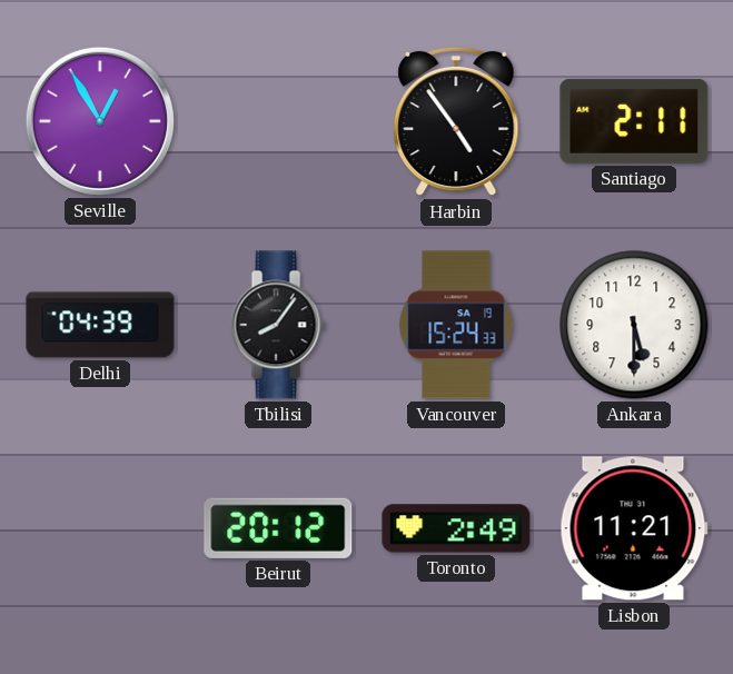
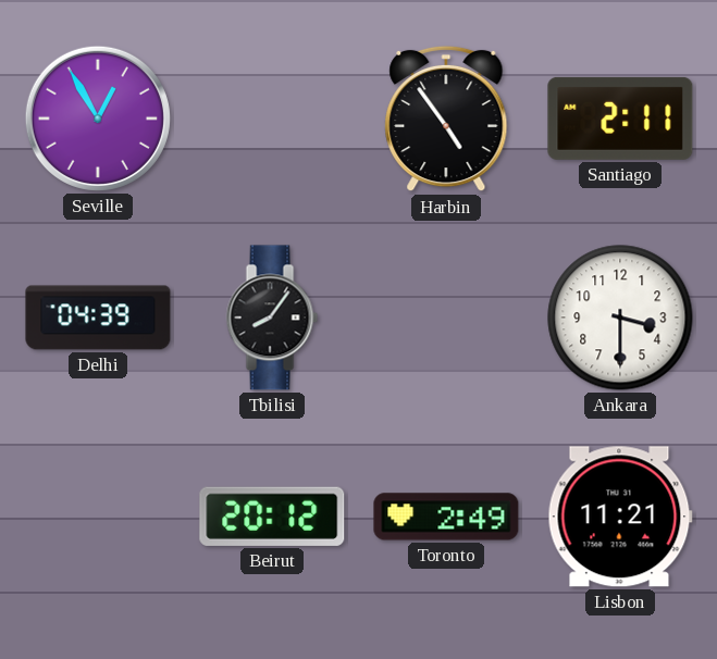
Vancouver: 15:24 -> none
Ankara: 5:30 -> 3:30
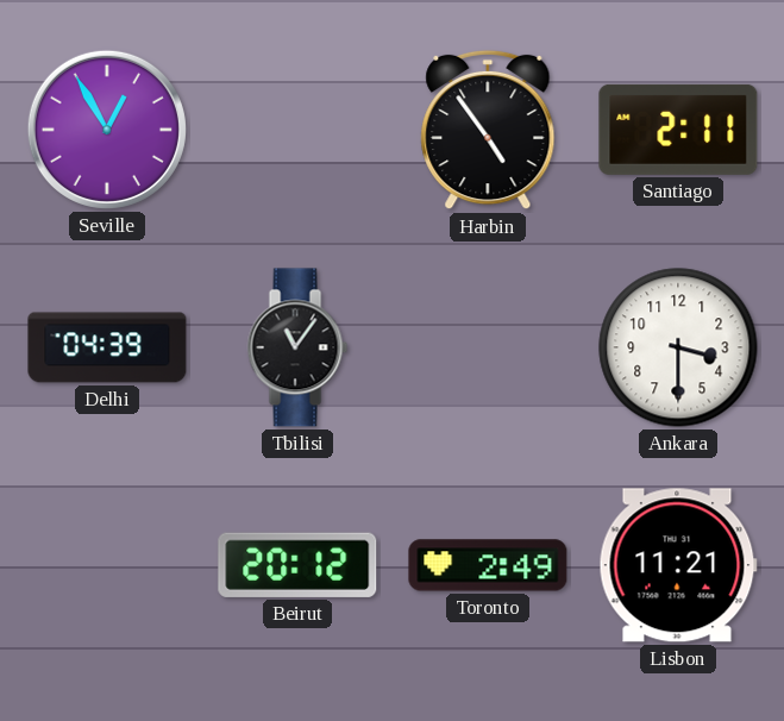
Tbilisi: 8:06 -> 11:06
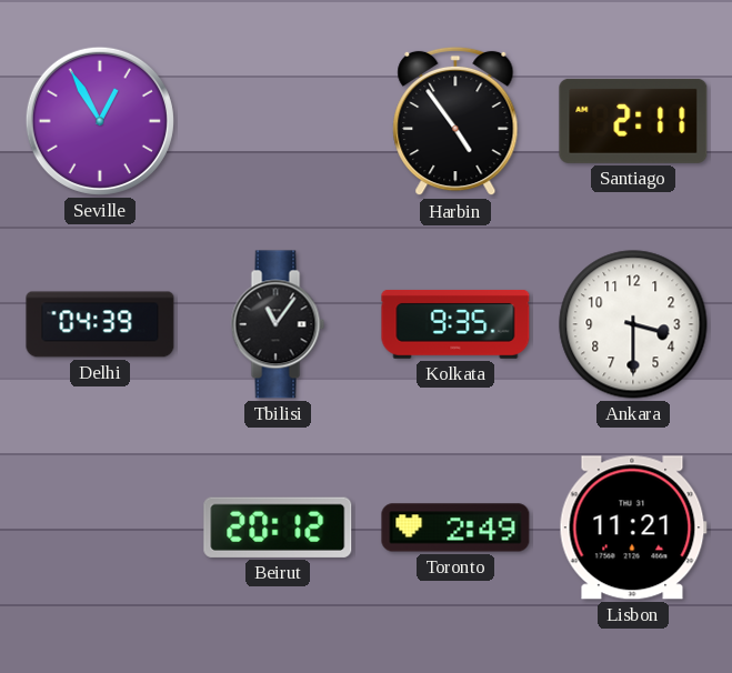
Kolkata: none -> 9:35
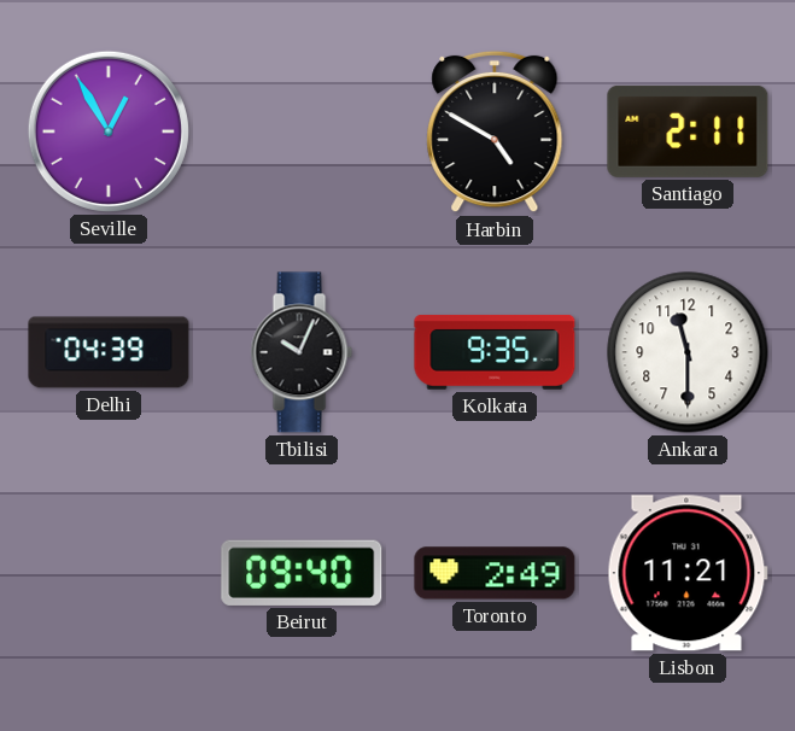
Harbin: 4:54 -> 4:50
Tbilisi: 11:06 -> 10:04
Ankara: 3:30 -> 11:30
Beirut: 20:12 -> 09:40
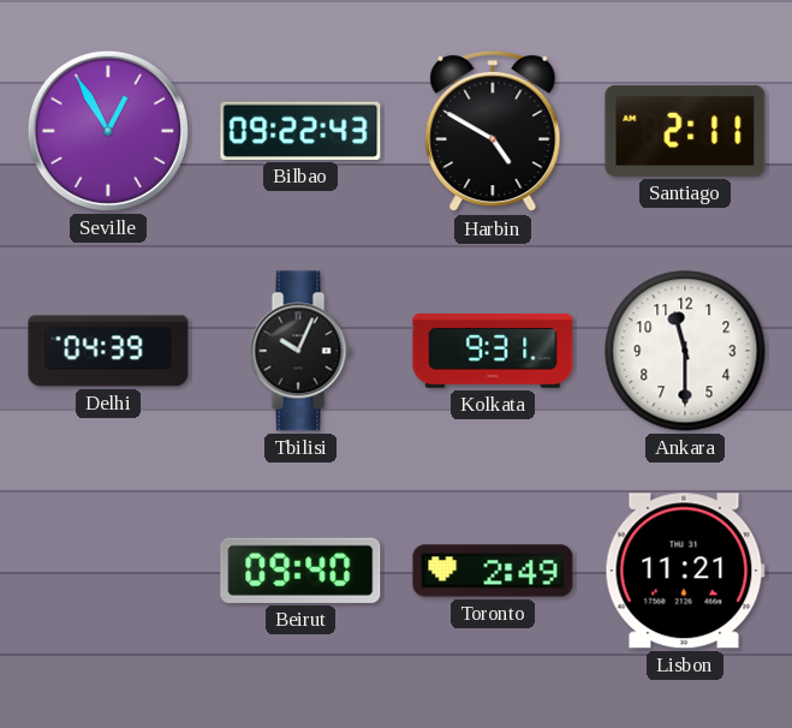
Bilbao: none -> 09:22
Kolkata: 9:35 -> 9:31
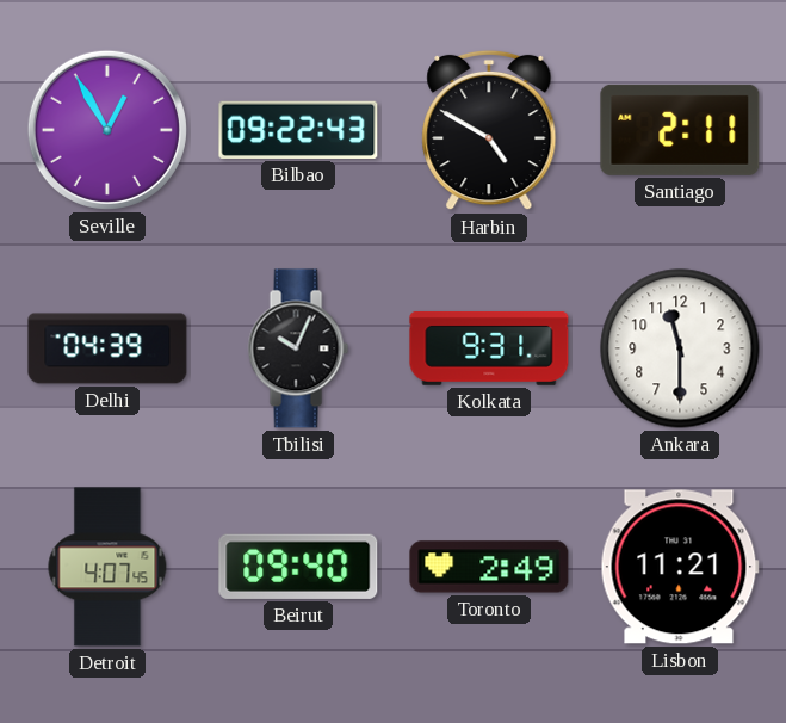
Detroit: none -> 4:07
